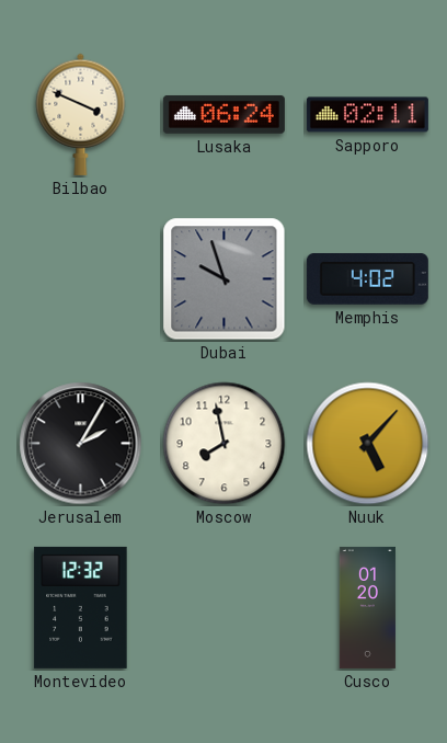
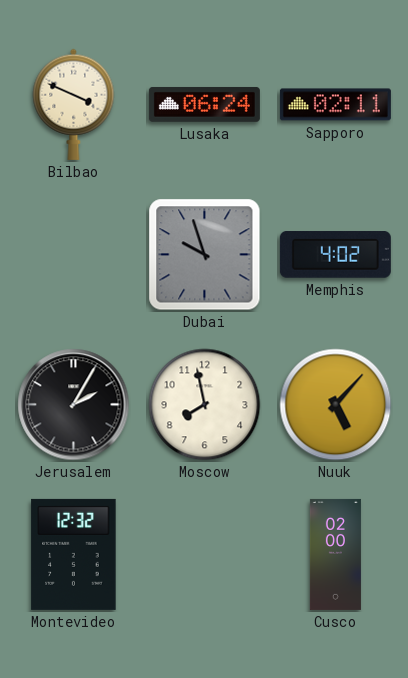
Cusco: 01:20 -> 02:00
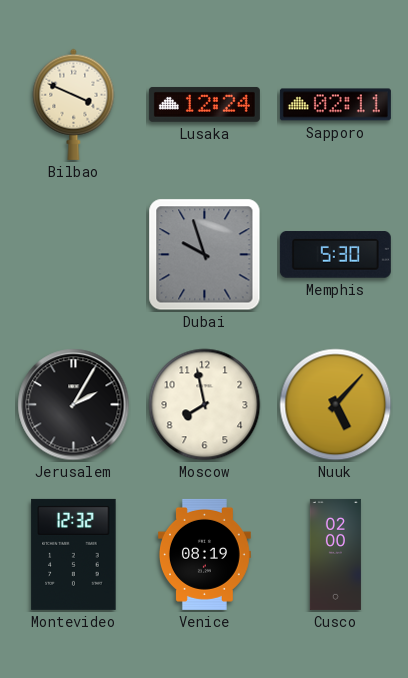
Lusaka: 06:24 -> 12:24
Memphis: 4:02 -> 5:30
Venice: none -> 08:19
